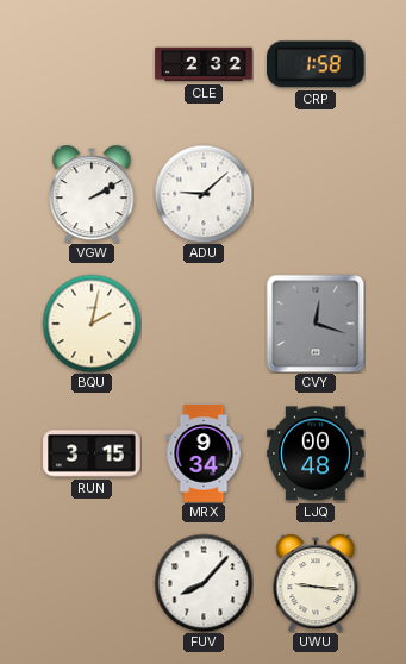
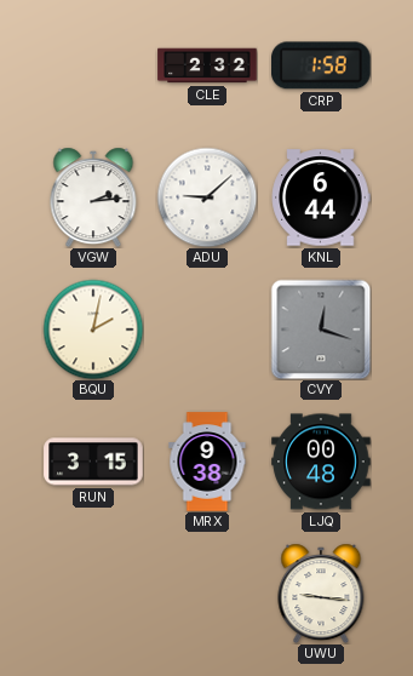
VGW: 2:10 -> 2:14
KNL: none -> 6:44
MRX: 9:34 -> 9:38
FUV: 8:07 -> none
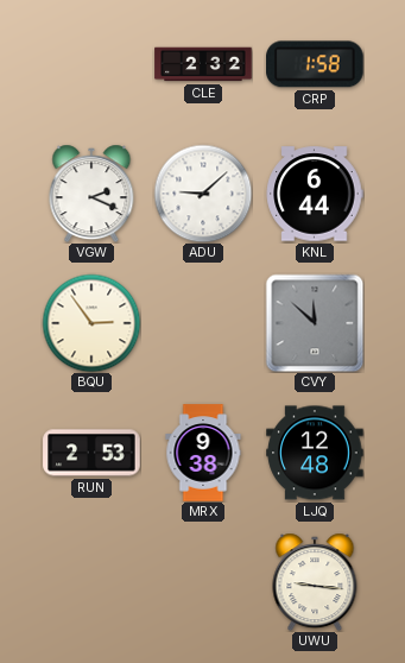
VGW: 2:14 -> 2:19
BQU: 2:02 -> 2:54
CVY: 12:18 -> 11:52
RUN: 3:15 -> 2:53
LJQ: 00:48 -> 12:48
